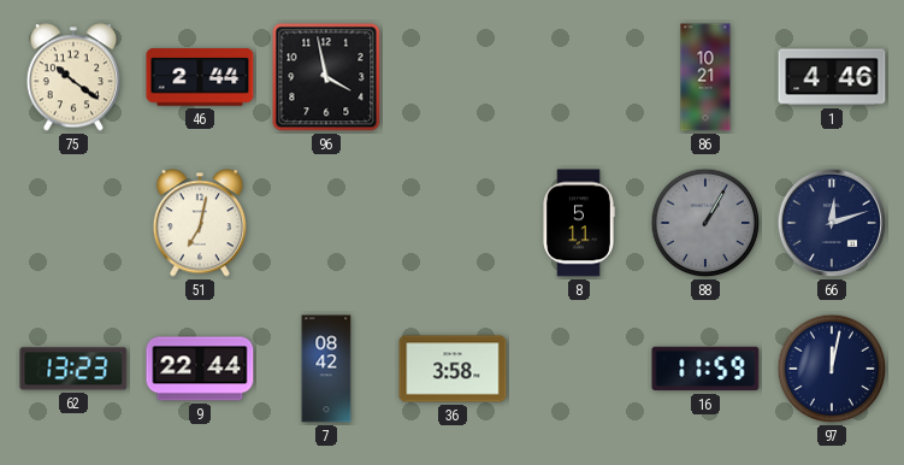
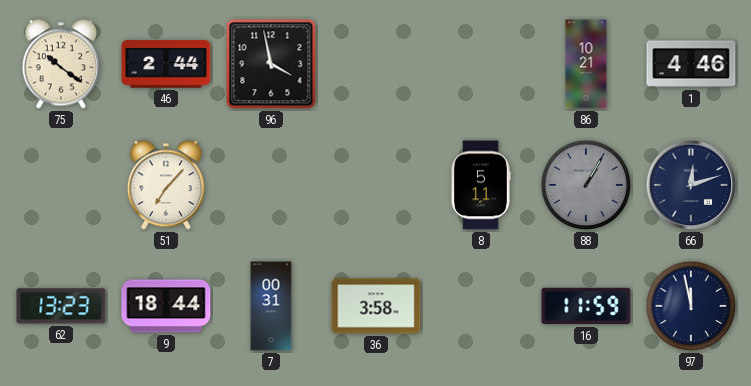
51: 7:02 -> 7:07
9: 22:44 -> 18:44
7: 08:42 -> 00:31
97: 12:02 -> 11:58
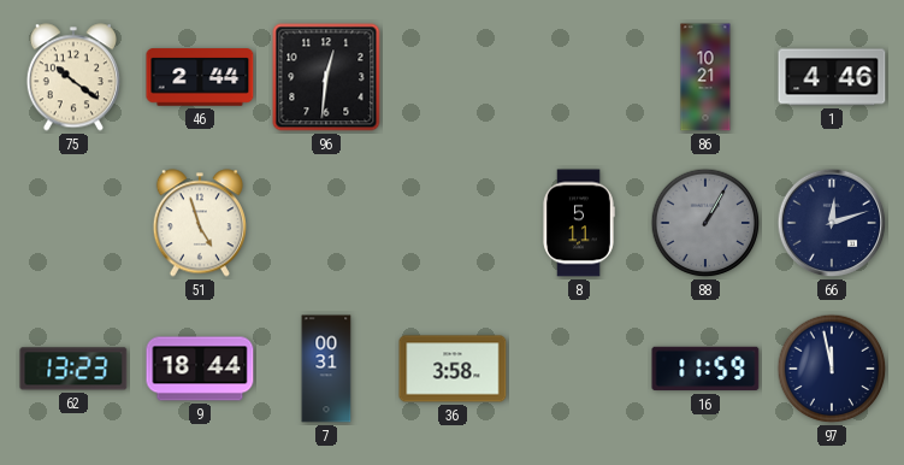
96: 3:58 -> 12:31
51: 7:07 -> 4:57
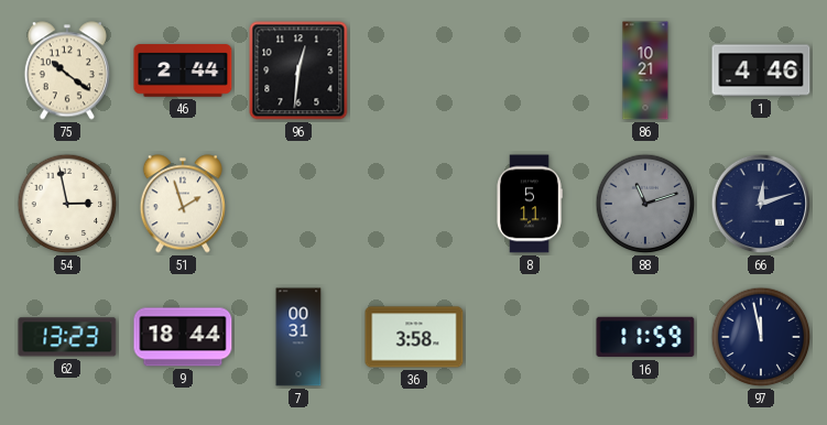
54: none -> 2:58
51: 4:57 -> 1:57
88: 1:05 -> 11:12
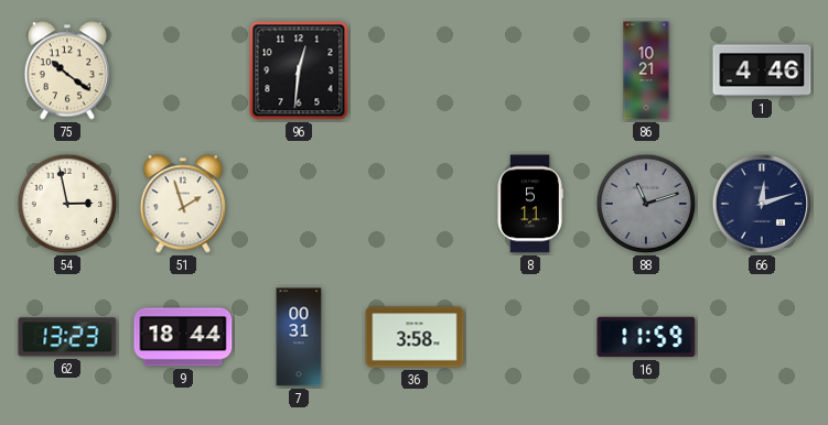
46: 2:44 -> none
97: 11:58 -> none
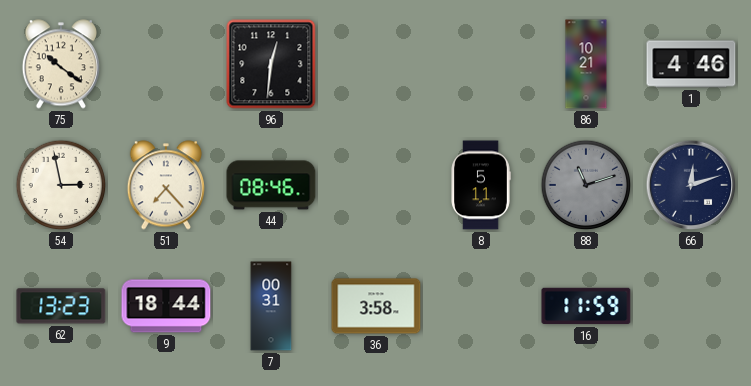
51: 1:57 -> 7:23
44: none -> 08:46
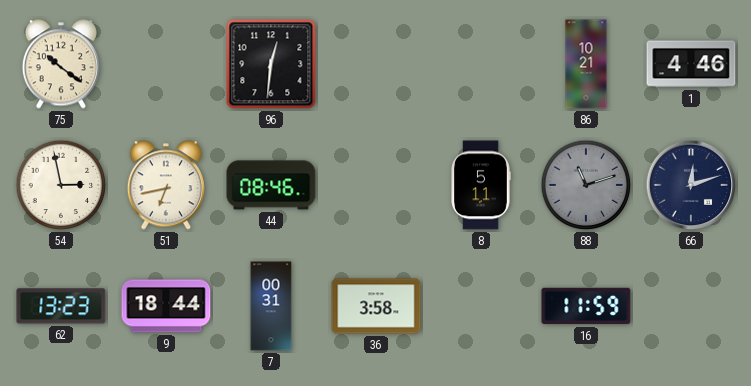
51: 7:23 -> 6:43
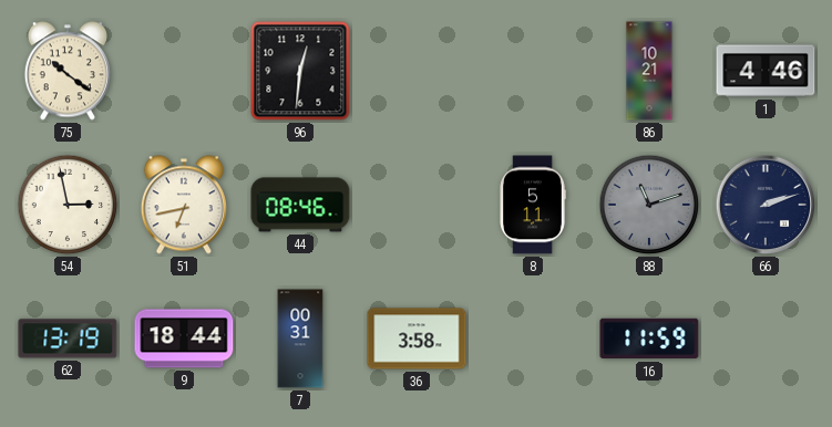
66: 12:12 -> 2:12
62: 13:23 -> 13:19
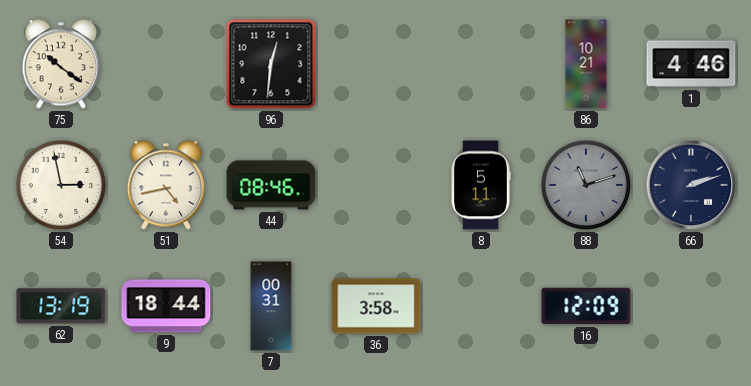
51: 6:43 -> 4:43
16: 11:59 -> 12:09
